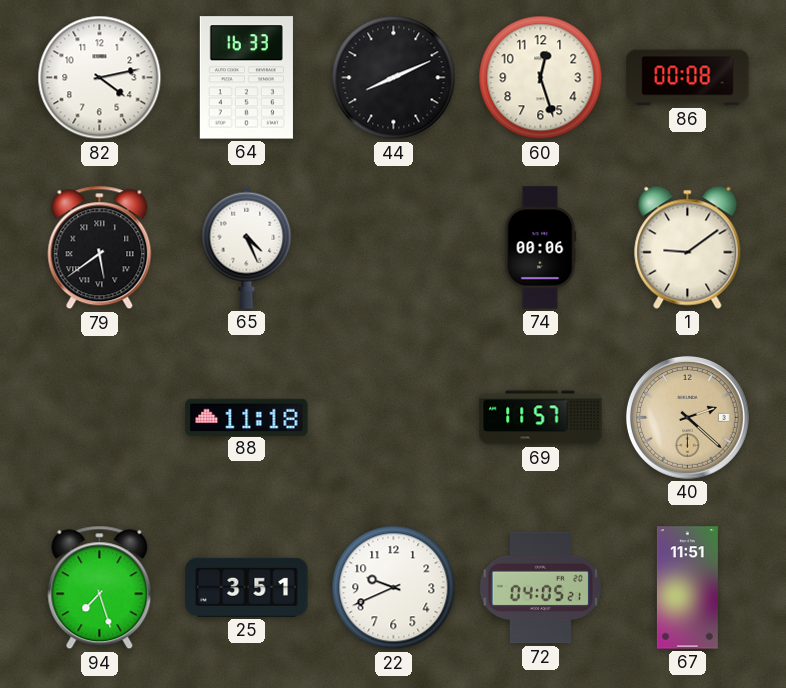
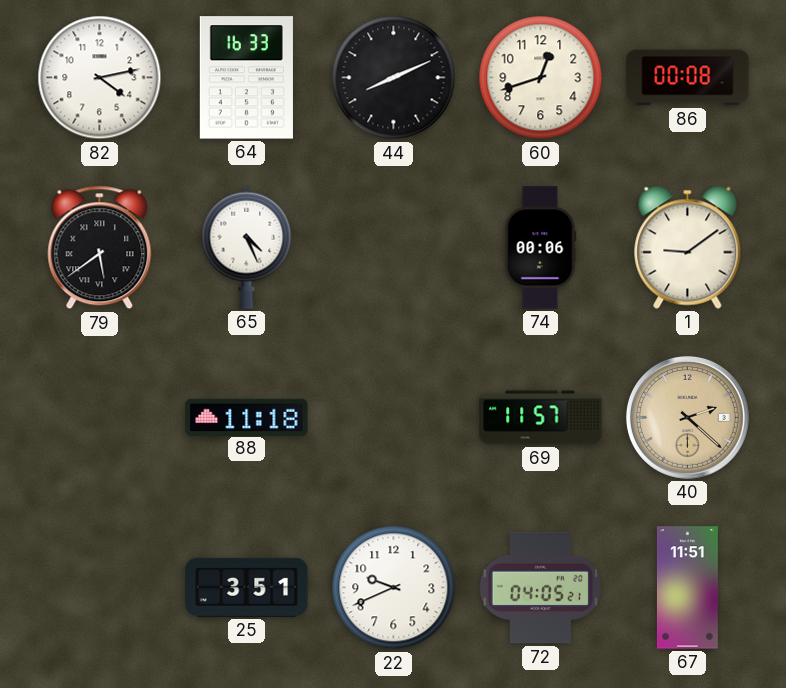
60: 12:27 -> 12:42
94: 7:27 -> none
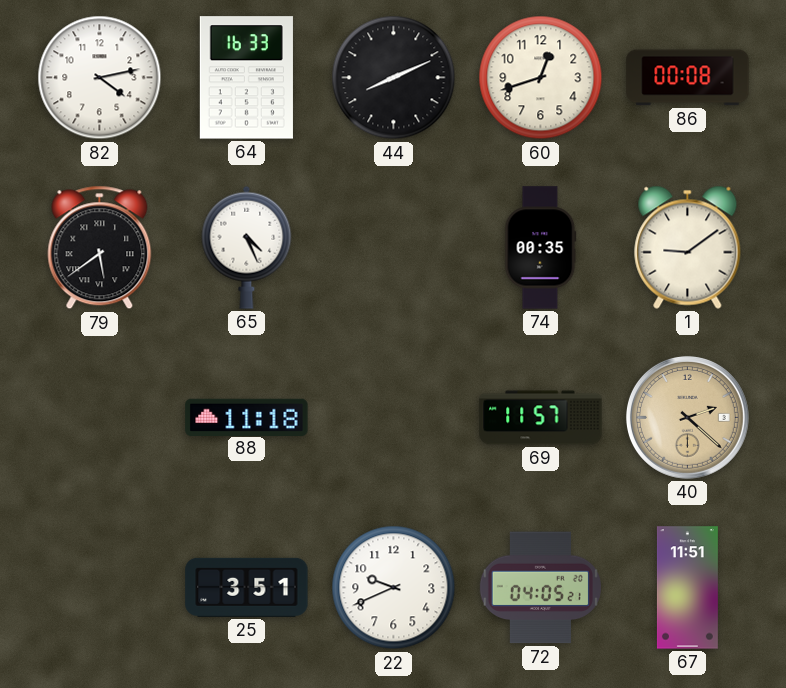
74: 00:06 -> 00:35
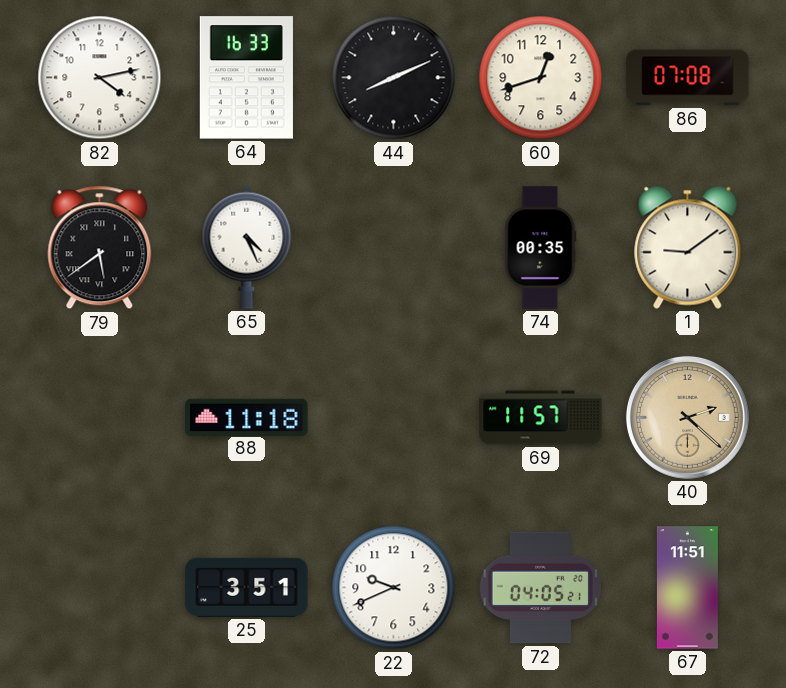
86: 00:08 -> 07:08
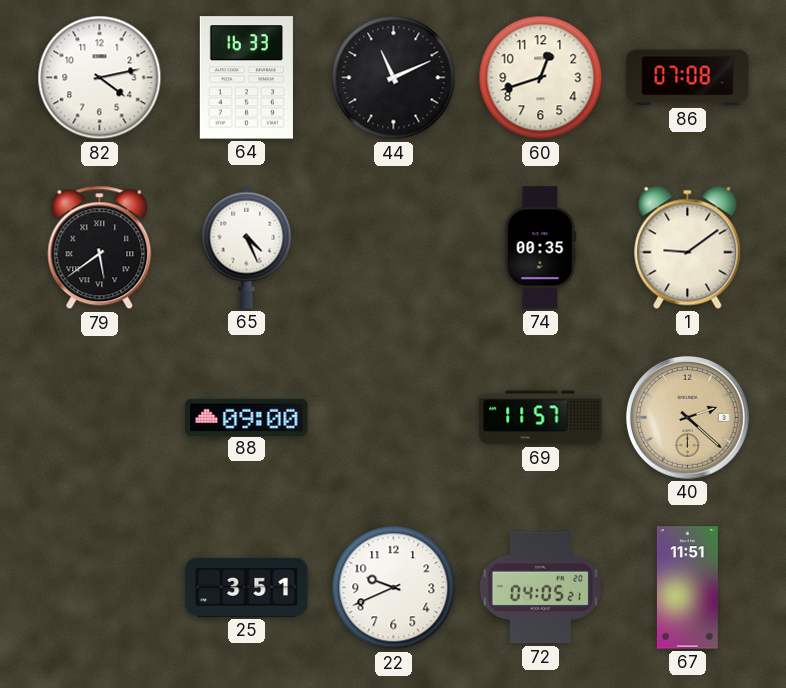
44: 8:11 -> 11:11
88: 11:18 -> 09:00
